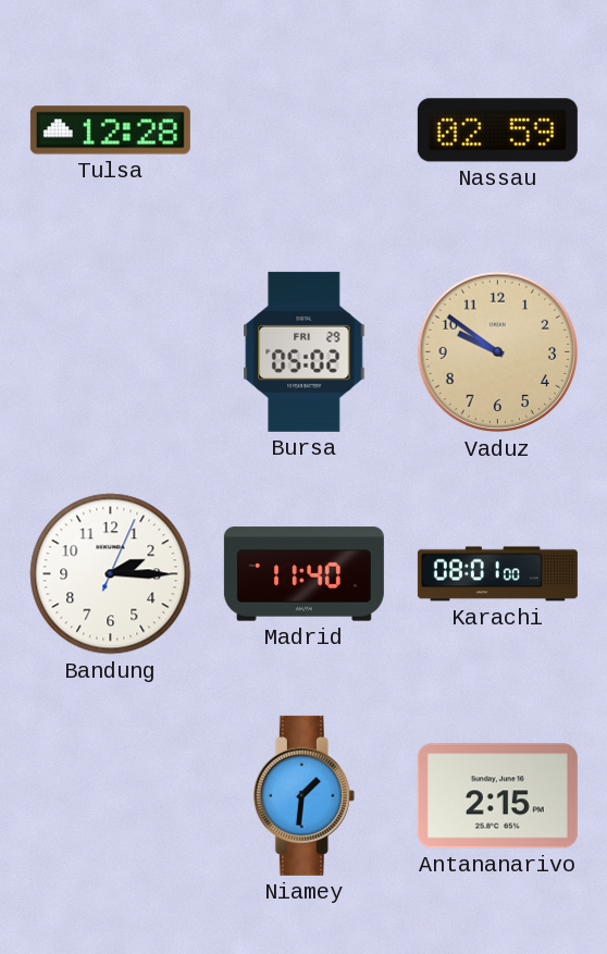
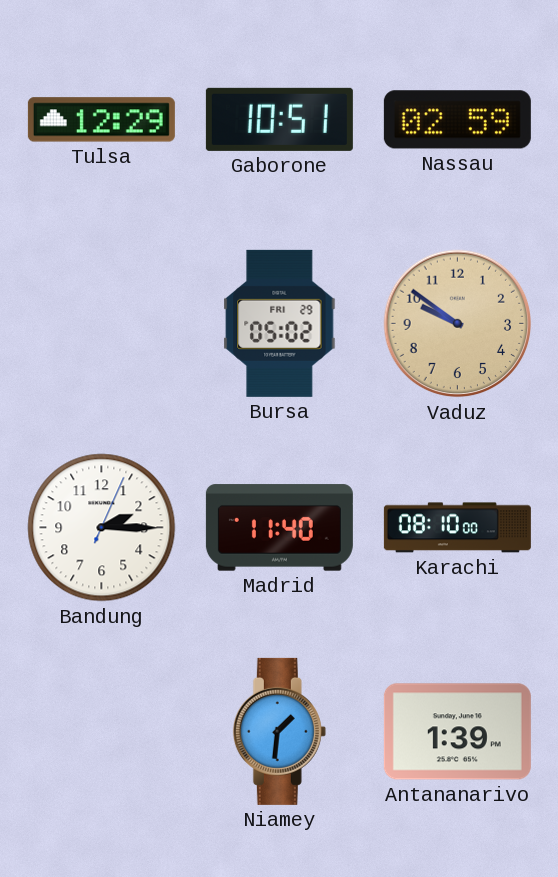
Tulsa: 12:28 -> 12:29
Gaborone: none -> 10:51
Karachi: 08:01 -> 08:10
Antananarivo: 2:15 -> 1:39
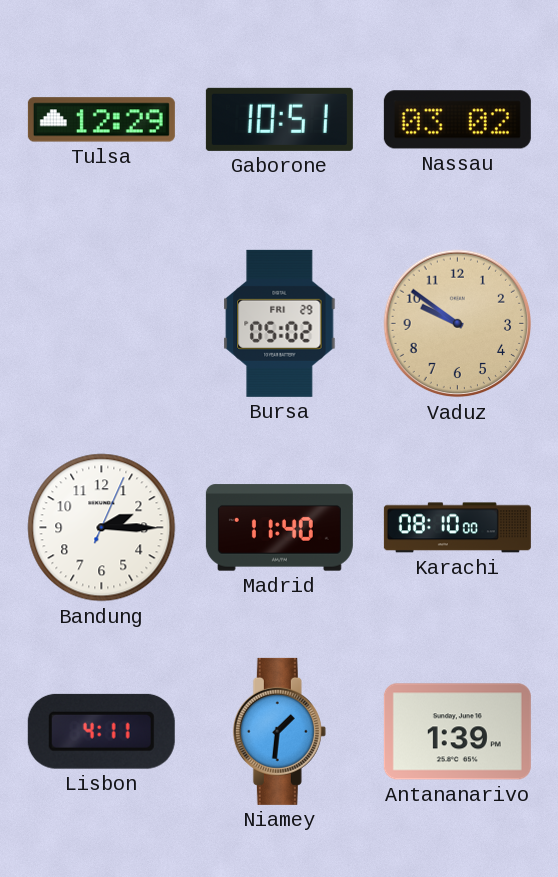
Nassau: 02:59 -> 03:02
Lisbon: none -> 4:11
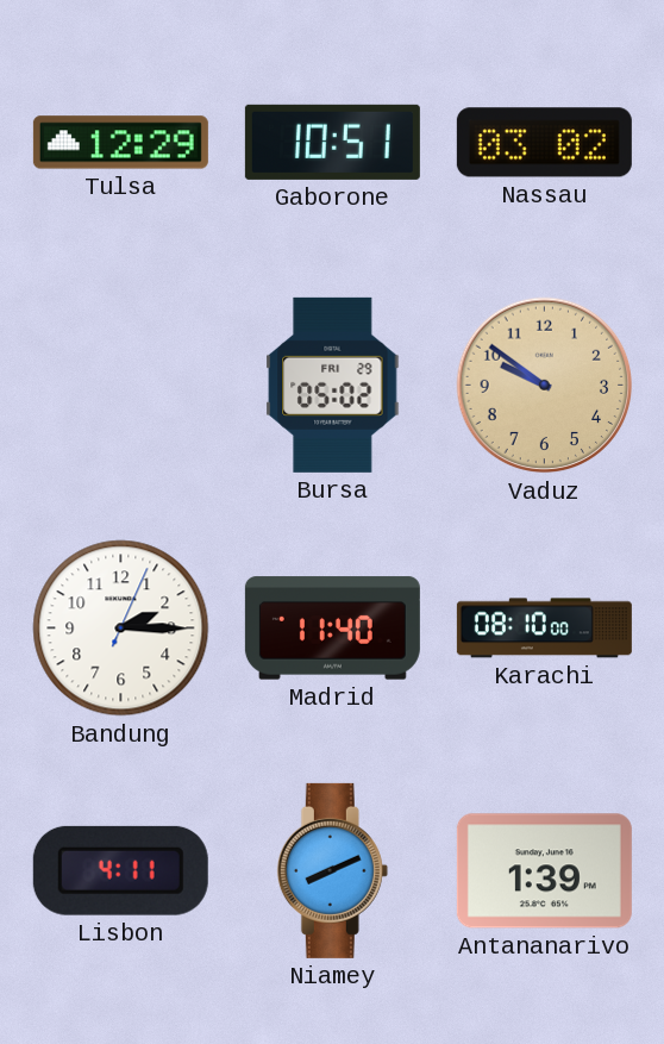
Niamey: 1:31 -> 8:11
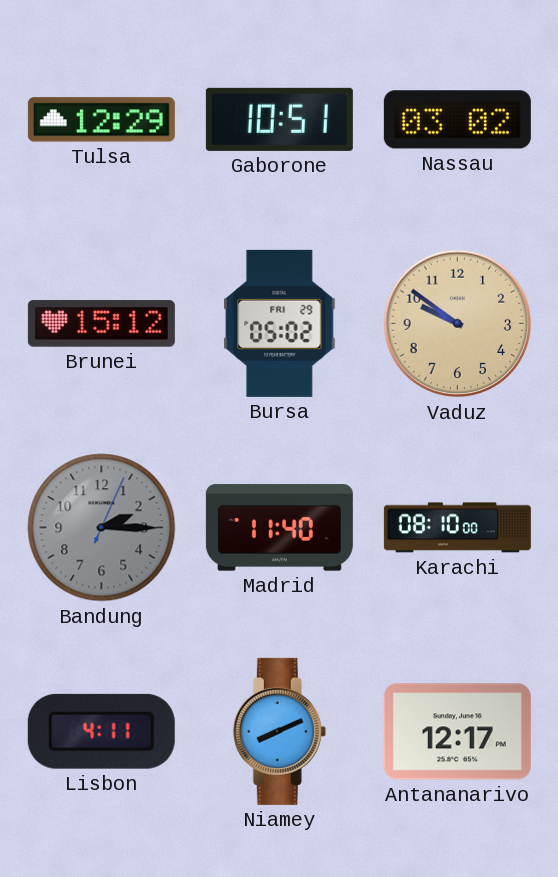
Brunei: none -> 15:12
Bandung dial: white -> grey
Antananarivo: 1:39 -> 12:17
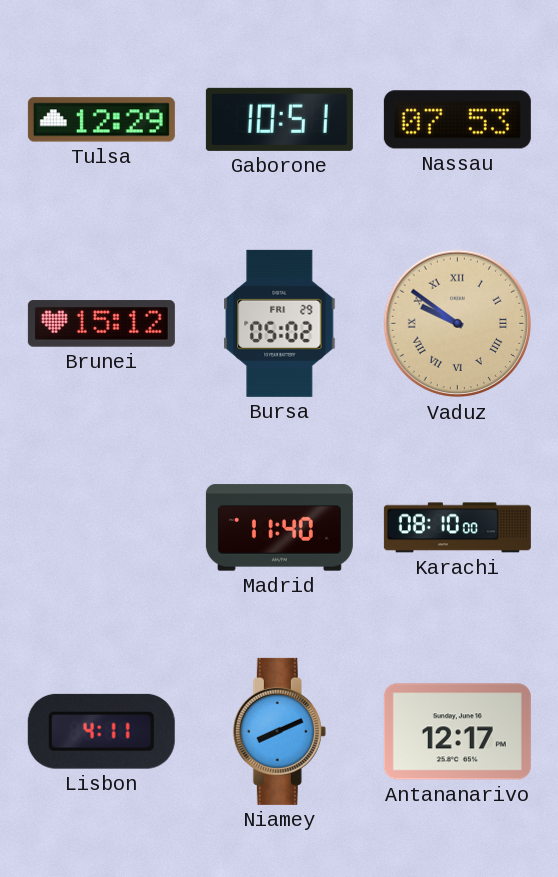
Nassau: 03:02 -> 07:53
Vaduz numerals: Arabic -> Roman
Bandung: 2:15 -> none
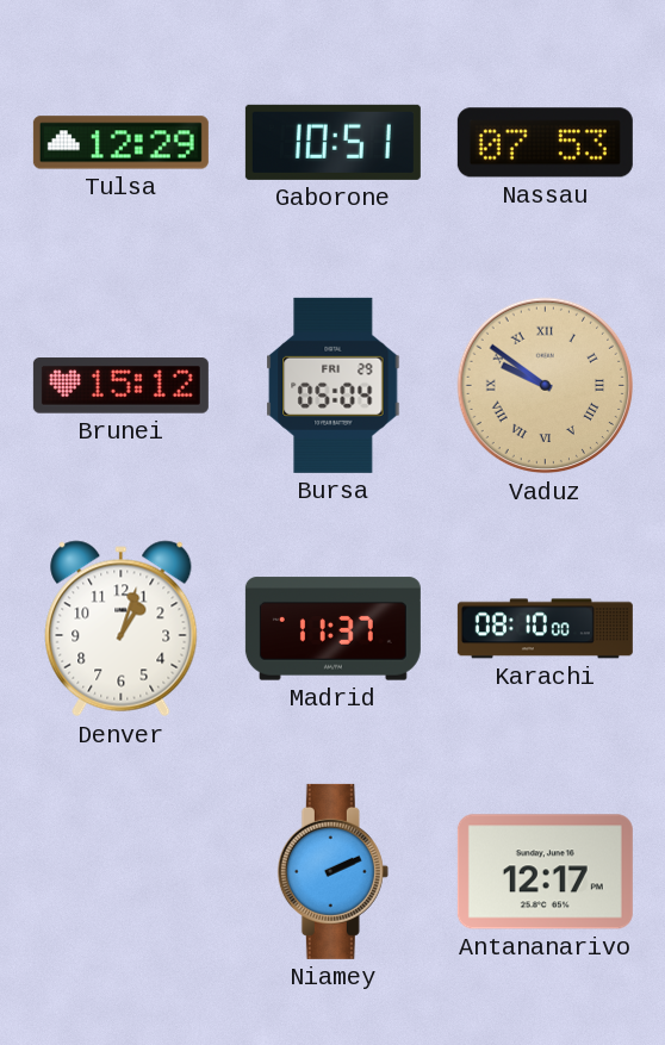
Bursa: 05:02 -> 05:04
Denver: none -> 1:03
Madrid: 11:40 -> 11:37
Lisbon: 4:11 -> none
Niamey: 8:11 -> 2:11
